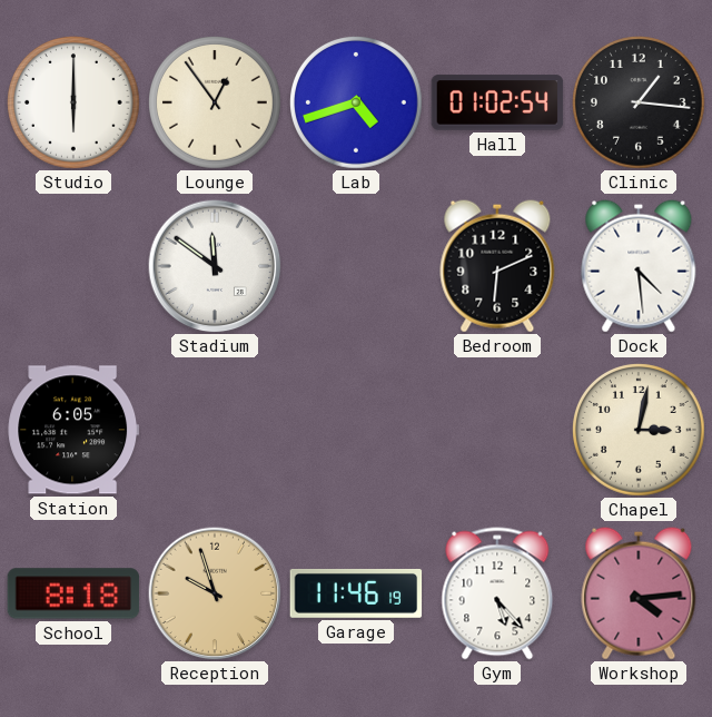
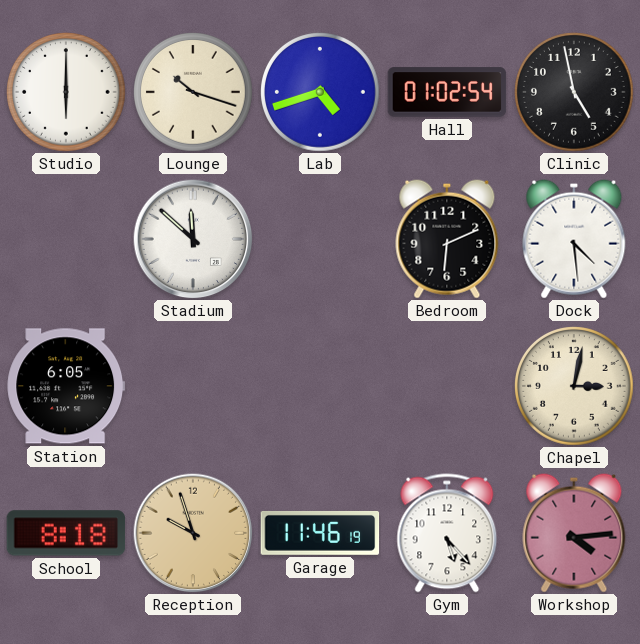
Lounge: 12:54 -> 10:18
Clinic: 1:16 -> 4:58
Stadium: 11:51 -> 11:52
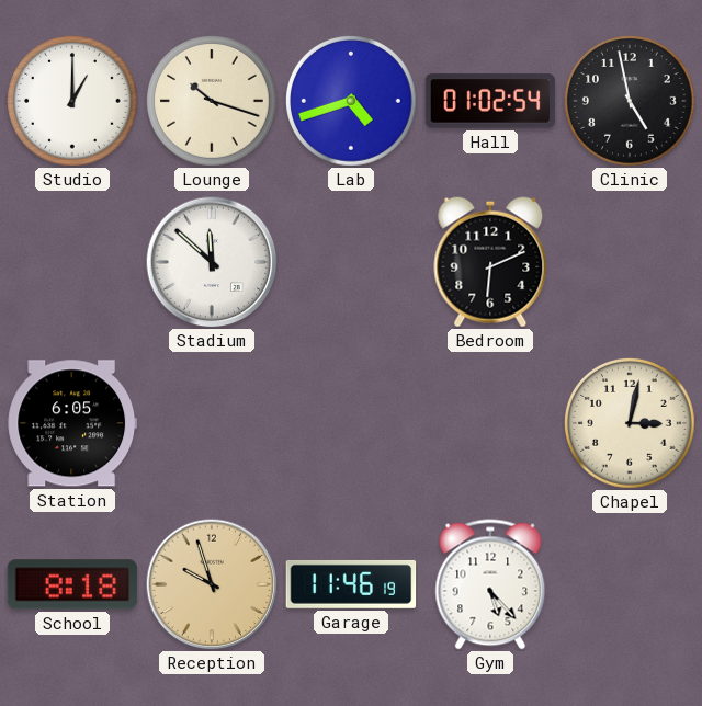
Studio: 6:00 -> 1:00
Dock: 4:29 -> none
Workshop: 4:14 -> none
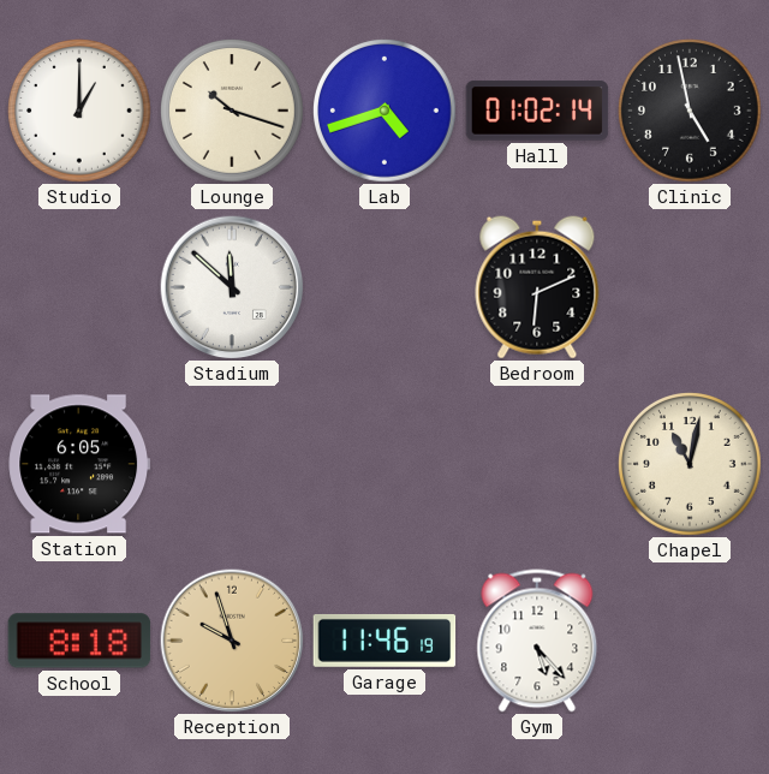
Hall: 01:02:54 -> 01:02:14
Chapel: 3:02 -> 11:02
